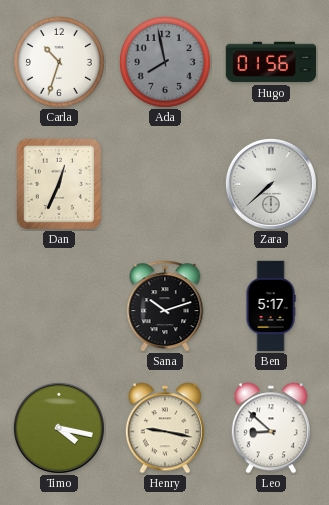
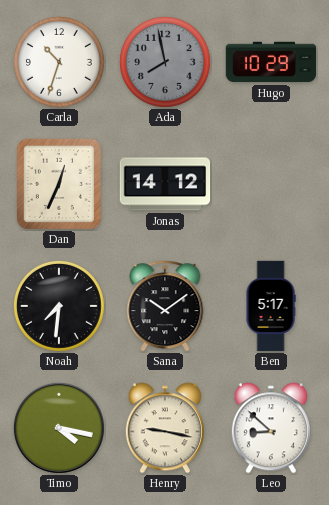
Hugo: 01:56 -> 10:29
Jonas: none -> 14:12
Zara: 7:38 -> none
Noah: none -> 7:31
Sana: 10:12 -> 10:09
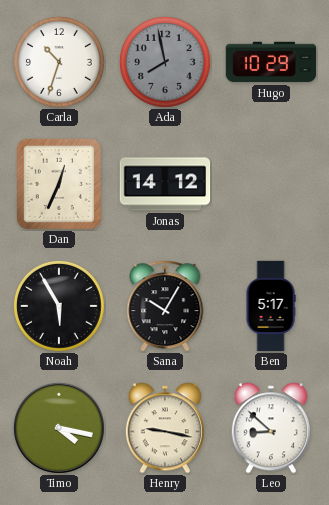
Noah: 7:31 -> 5:55
Sana: 10:09 -> 10:05
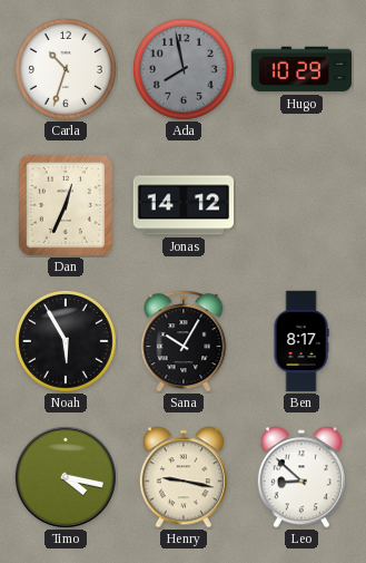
Ben: 5:17 -> 8:17
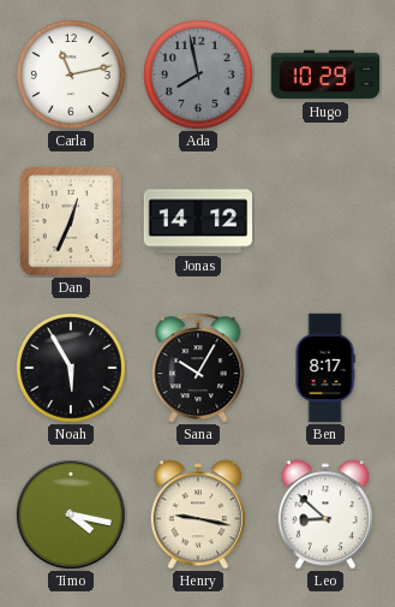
Carla: 10:33 -> 11:13
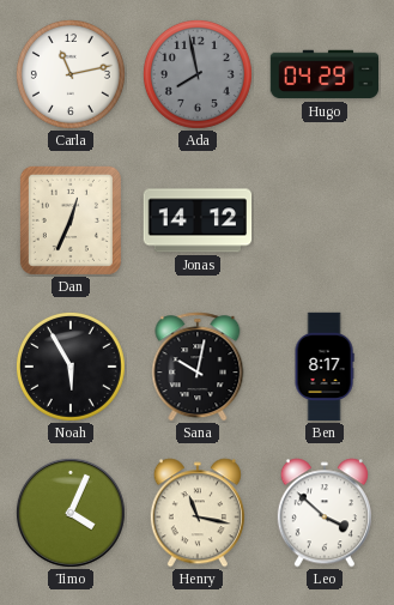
Hugo: 10:29 -> 04:29
Sana: 10:05 -> 10:02
Timo: 4:17 -> 4:04
Henry: 9:17 -> 11:17
Leo: 8:52 -> 3:52
